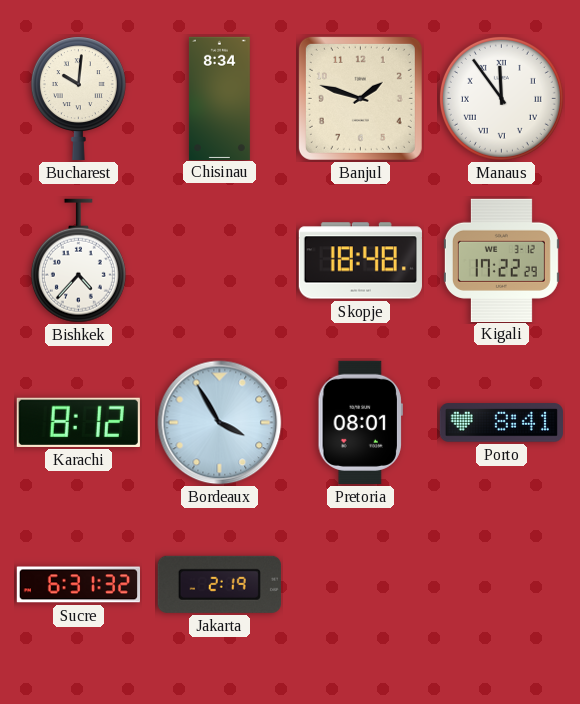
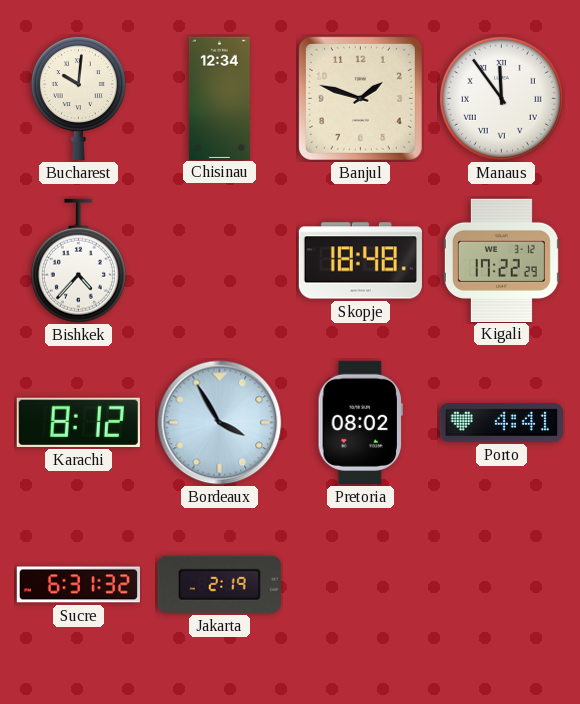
Chisinau: 8:34 -> 12:34
Pretoria: 08:01 -> 08:02
Porto: 8:41 -> 4:41
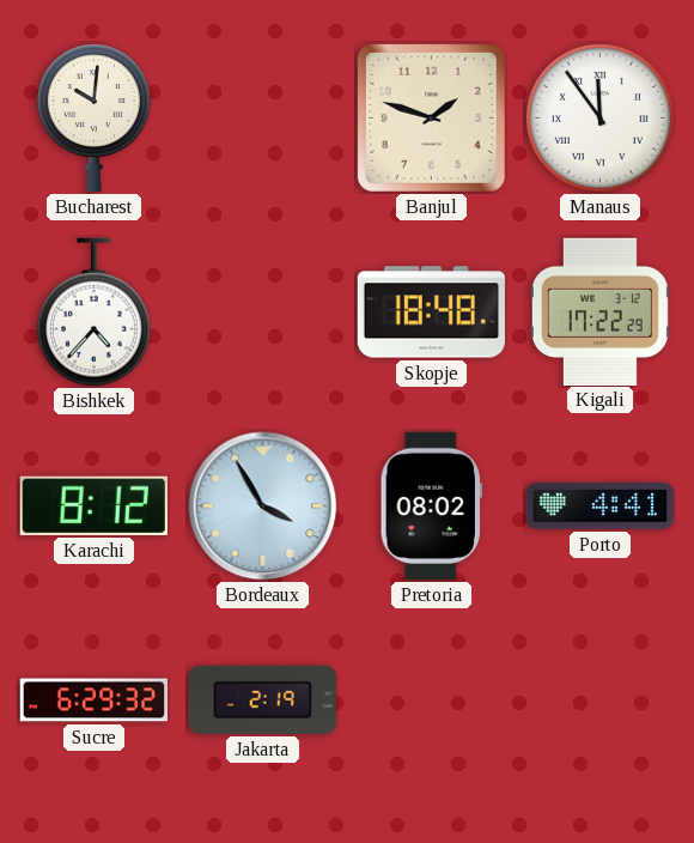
Chisinau: 12:34 -> none
Sucre: 6:31 -> 6:29
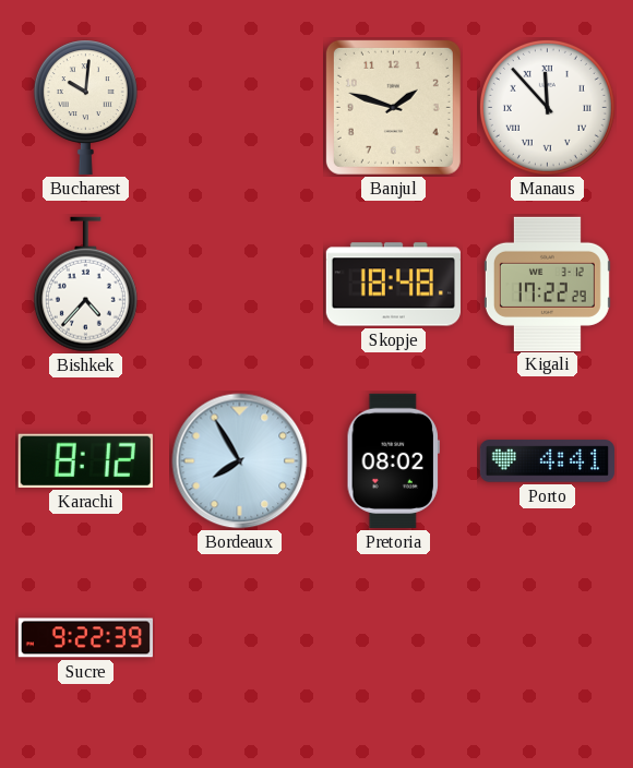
Manaus: 11:54 -> 11:53
Bordeaux: 3:55 -> 7:55
Sucre: 6:29 -> 9:22
Jakarta: 2:19 -> none
